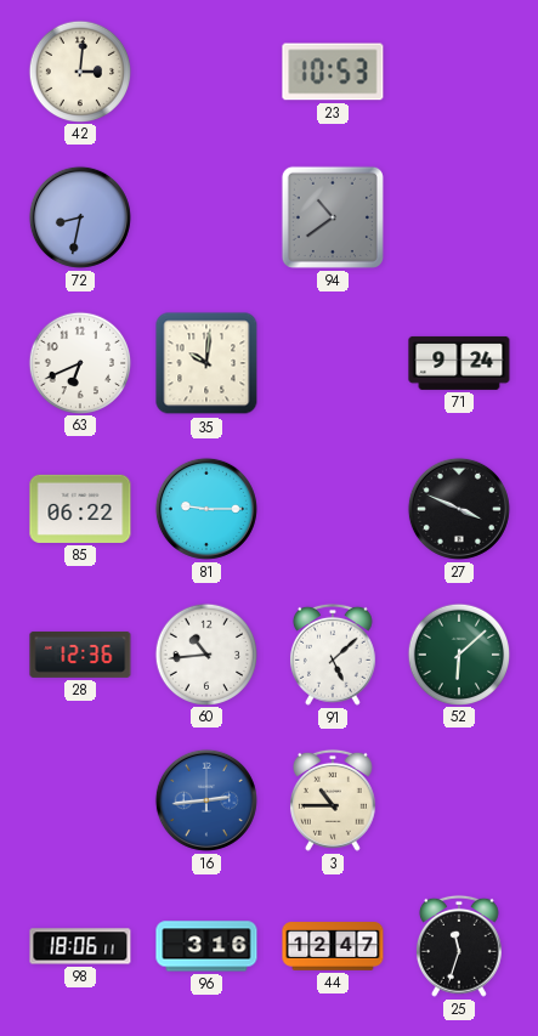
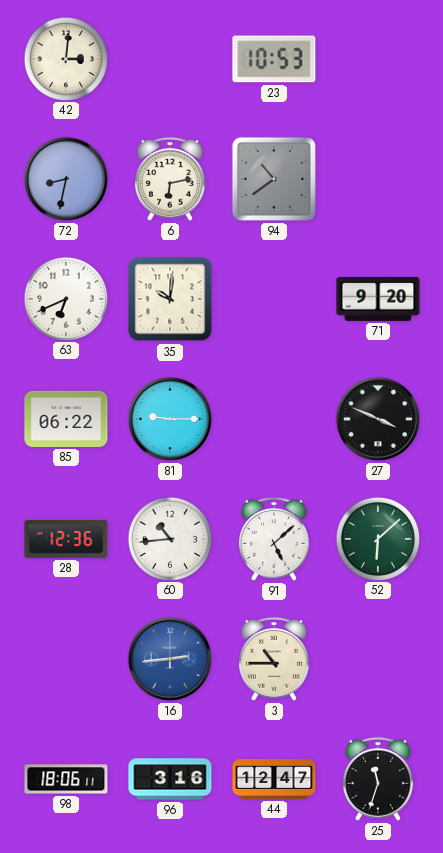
6: none -> 6:13
71: 9:24 -> 9:20
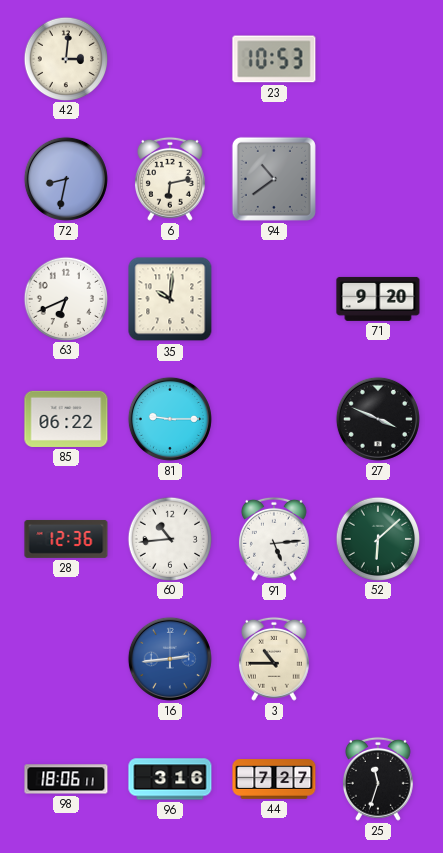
91: 5:08 -> 5:14
44: 12:47 -> 7:27
